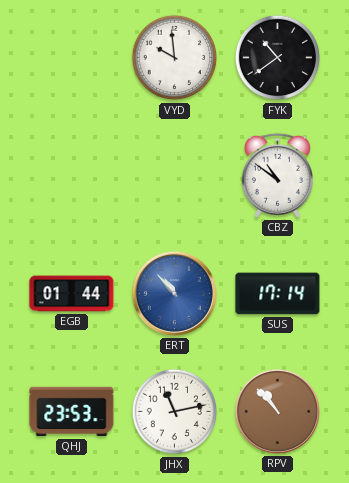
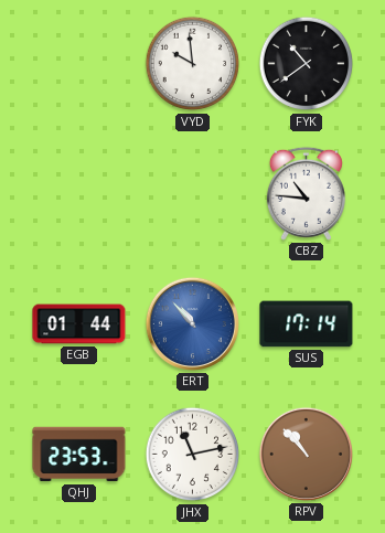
CBZ: 10:51 -> 10:46
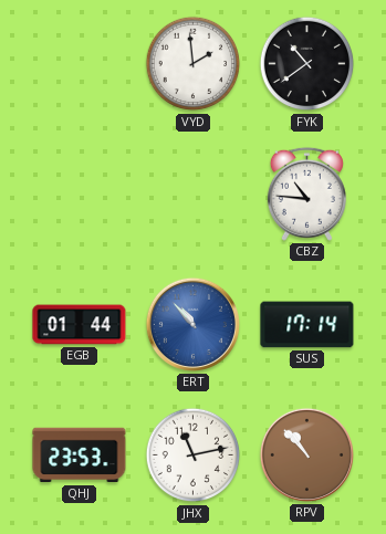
VYD: 9:59 -> 1:59
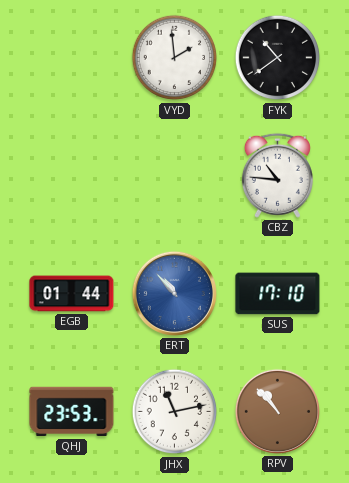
SUS: 17:14 -> 17:10
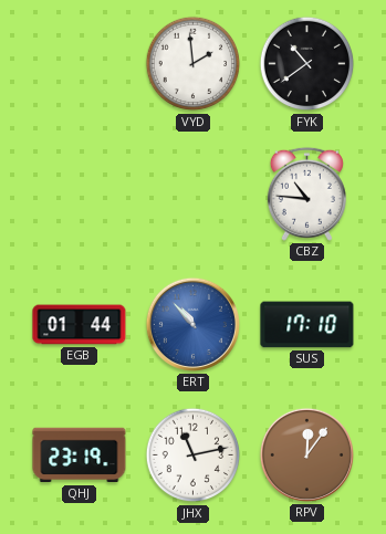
QHJ: 23:53 -> 23:19
RPV: 10:53 -> 12:06
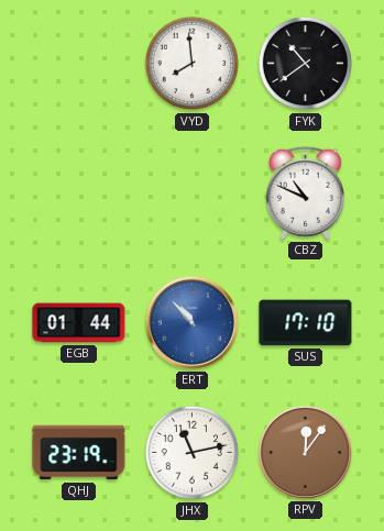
VYD: 1:59 -> 7:59
CBZ: 10:46 -> 10:49
